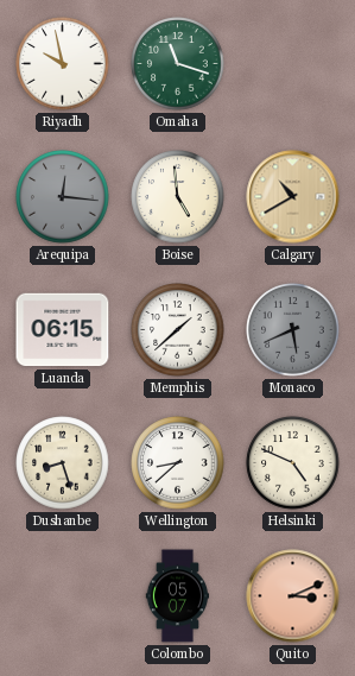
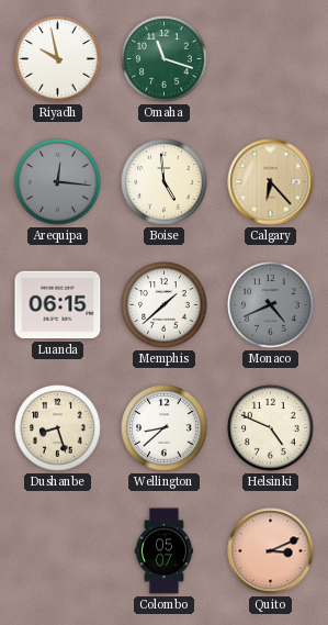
Calgary: 10:40 -> 6:23
Monaco: 5:41 -> 4:41
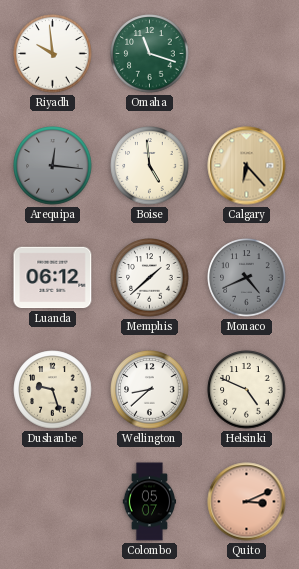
Riyadh: 9:58 -> 9:59
Luanda: 06:15 -> 06:12
Dushanbe: 8:27 -> 9:27
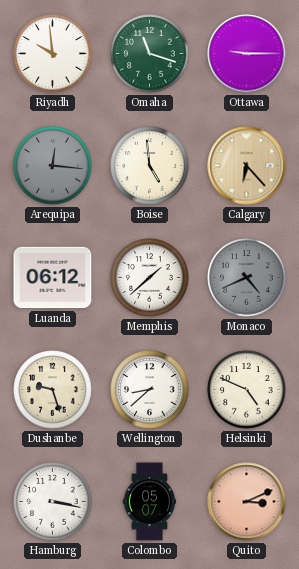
Ottawa: none -> 9:15
Hamburg: none -> 3:17
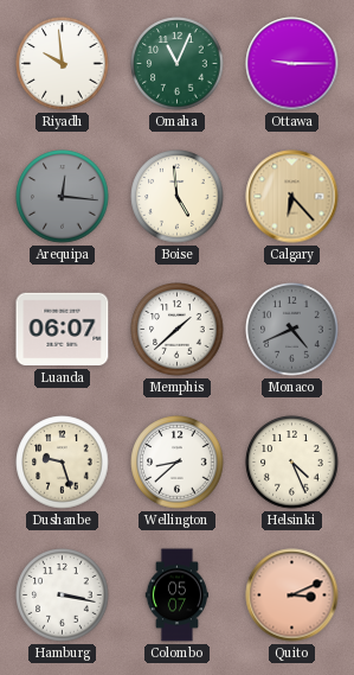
Omaha: 11:18 -> 11:04
Luanda: 06:12 -> 06:07
Helsinki: 4:49 -> 4:26
